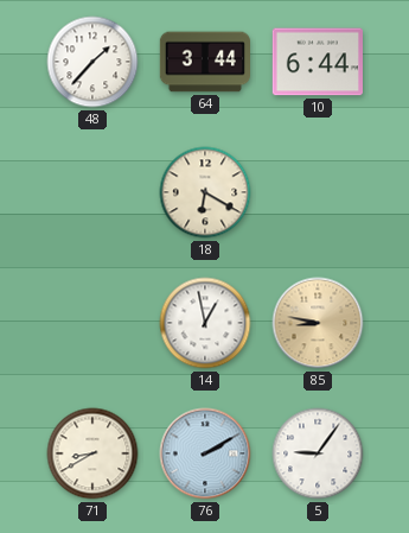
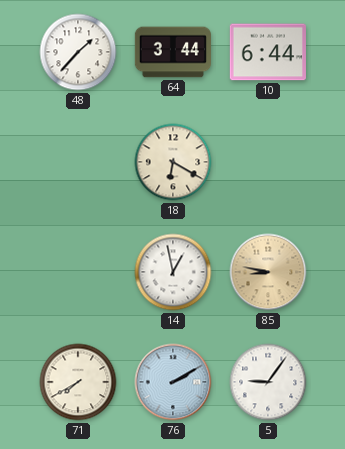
71: 8:40 -> 7:40
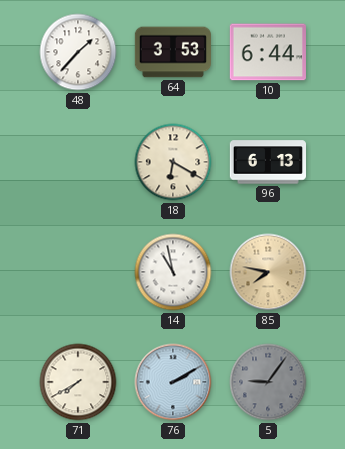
64: 3:44 -> 3:53
96: none -> 6:13
14: 12:58 -> 10:58
85: 8:47 -> 7:47
5 dial: white -> grey
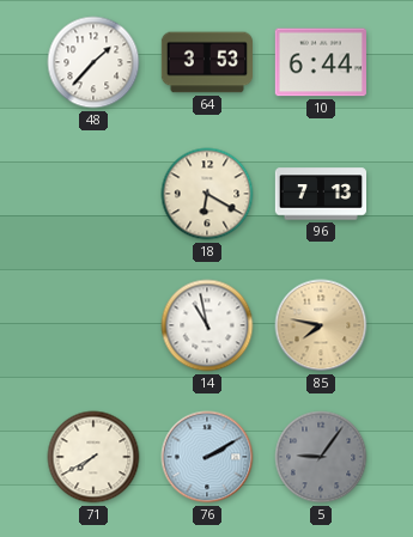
96: 6:13 -> 7:13
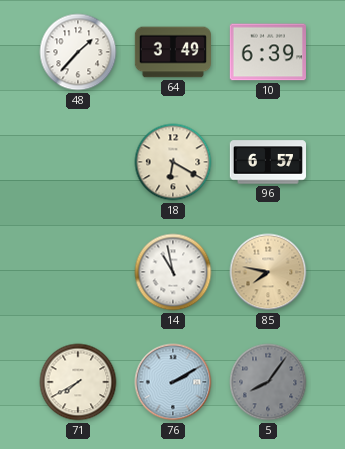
64: 3:53 -> 3:49
10: 6:44 -> 6:39
96: 7:13 -> 6:57
5: 9:06 -> 8:06
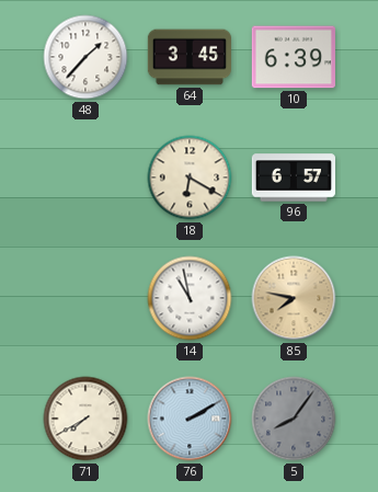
64: 3:49 -> 3:45
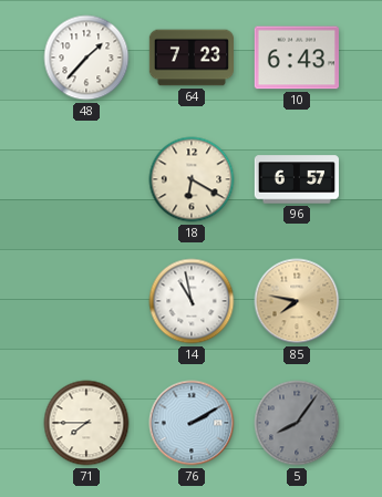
64: 3:45 -> 7:23
10: 6:39 -> 6:43
71: 7:40 -> 7:45
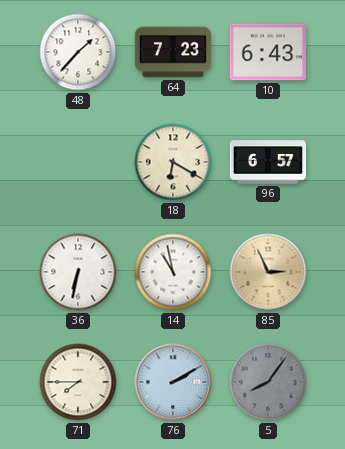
36: none -> 6:32
85: 7:47 -> 2:56
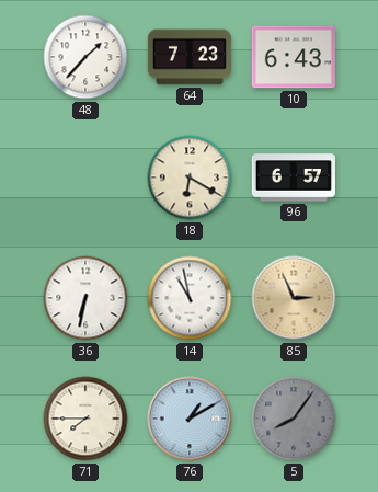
76: 2:10 -> 1:10
